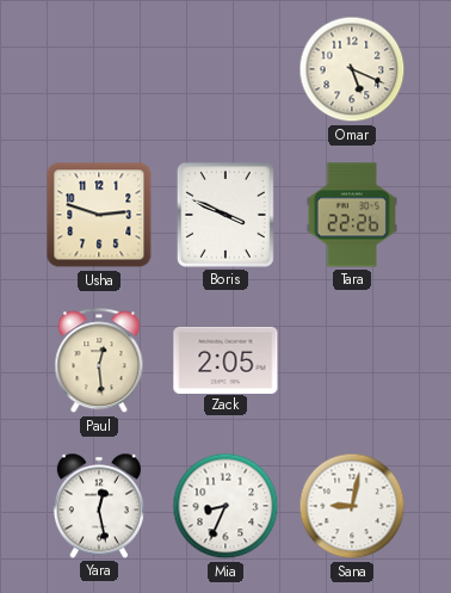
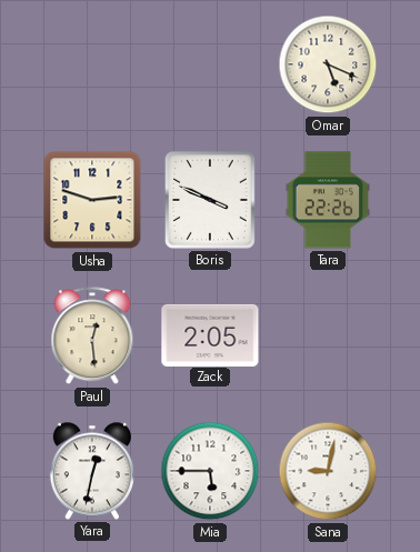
Yara: 12:28 -> 12:32
Mia: 8:34 -> 5:45
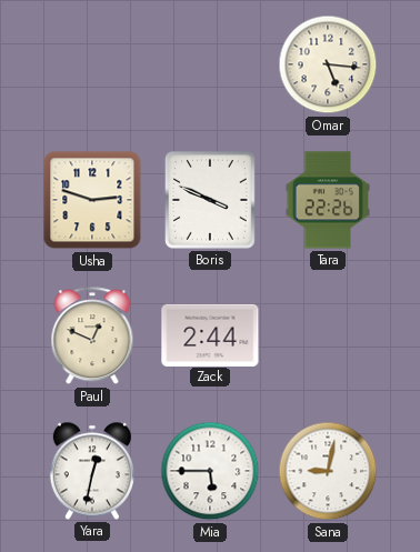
Omar: 5:19 -> 5:16
Paul: 12:29 -> 12:49
Zack: 2:05 -> 2:44
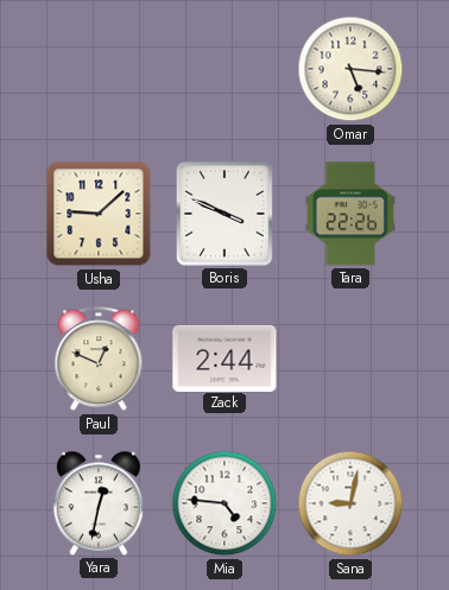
Usha: 2:48 -> 9:08
Mia: 5:45 -> 4:46
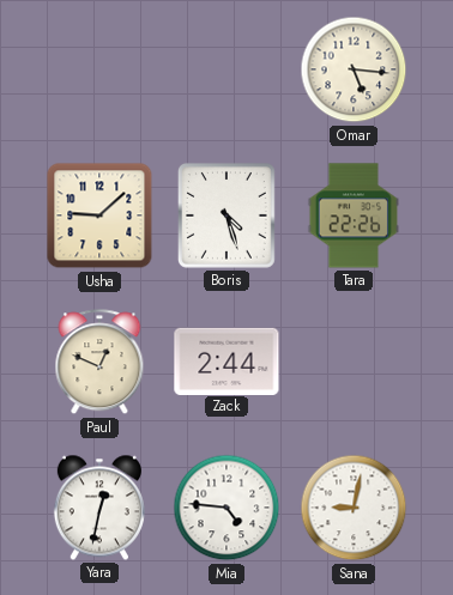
Boris: 3:49 -> 4:27
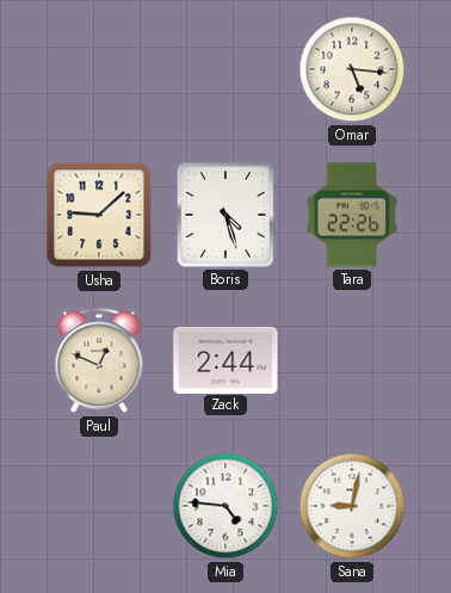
Yara: 12:32 -> none
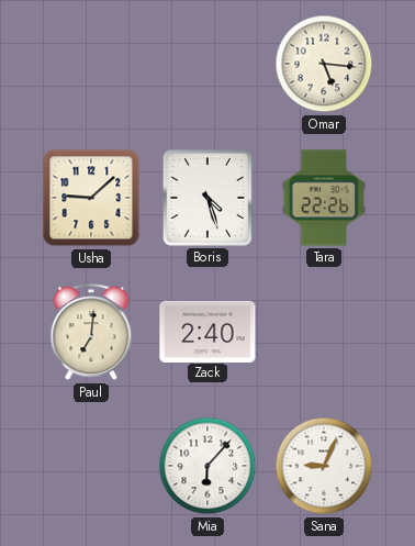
Paul: 12:49 -> 7:01
Zack: 2:44 -> 2:40
Mia: 4:46 -> 6:07
Sana: 9:02 -> 9:04
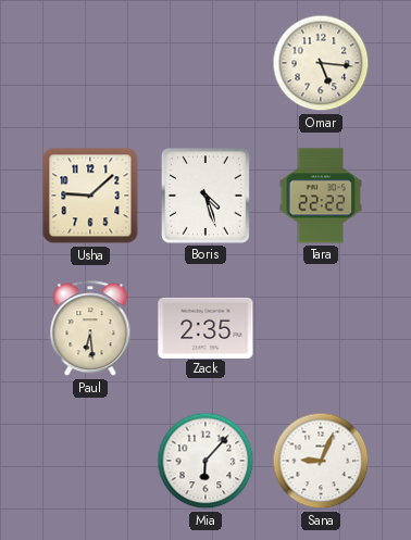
Tara: 22:26 -> 22:22
Paul: 7:01 -> 6:29
Zack: 2:40 -> 2:35
